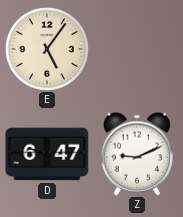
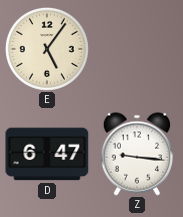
Z: 9:11 -> 9:16
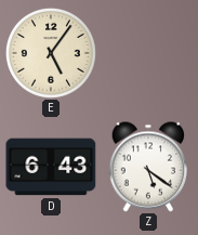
D: 6:47 -> 6:43
Z: 9:16 -> 5:21
